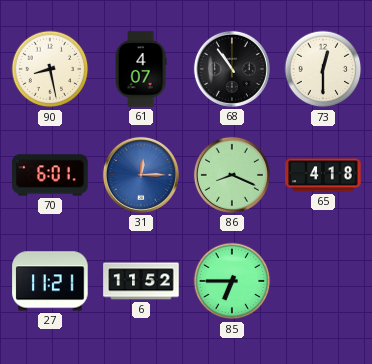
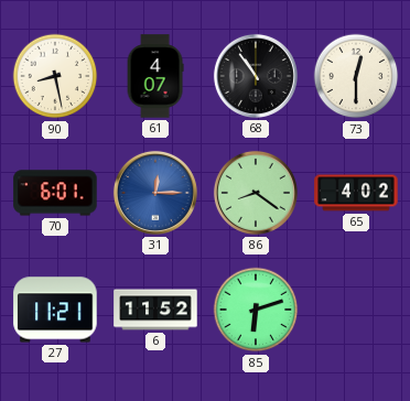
86: 8:19 -> 8:21
65: 4:18 -> 4:02
85: 6:45 -> 6:12
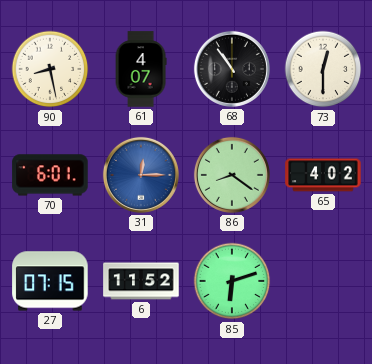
27: 11:21 -> 07:15
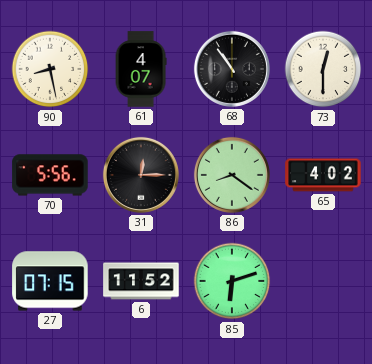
70: 6:01 -> 5:56
31 dial: blue -> black
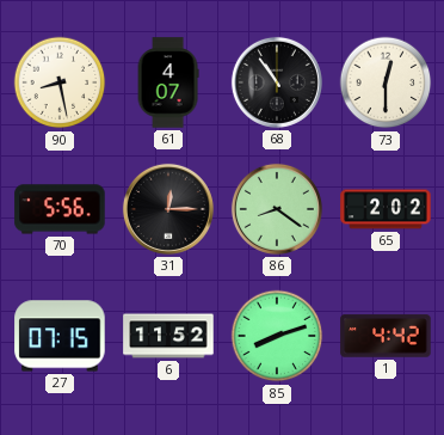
65: 4:02 -> 2:02
85: 6:12 -> 8:12
1: none -> 4:42
